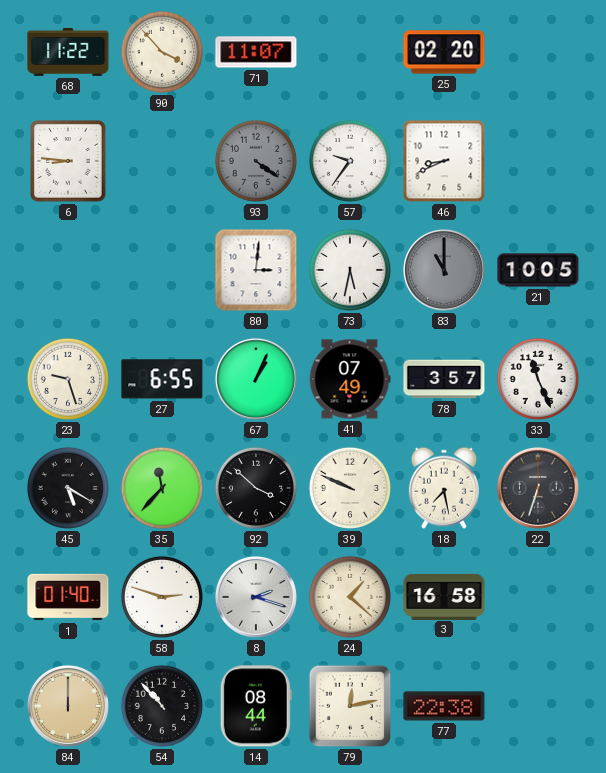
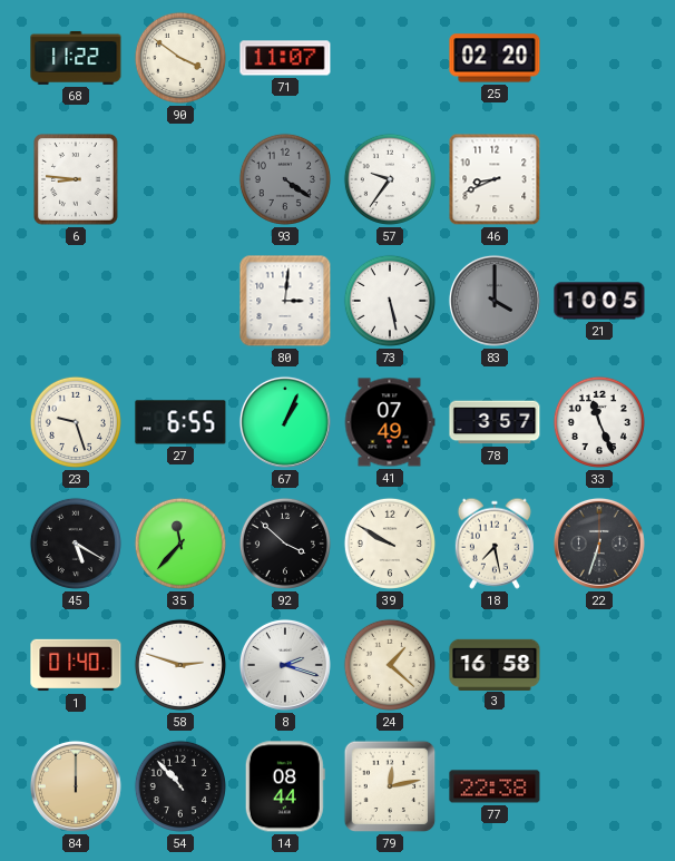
90: 3:53 -> 3:51
73: 5:32 -> 5:28
83: 11:00 -> 4:00
39: 9:49 -> 9:50
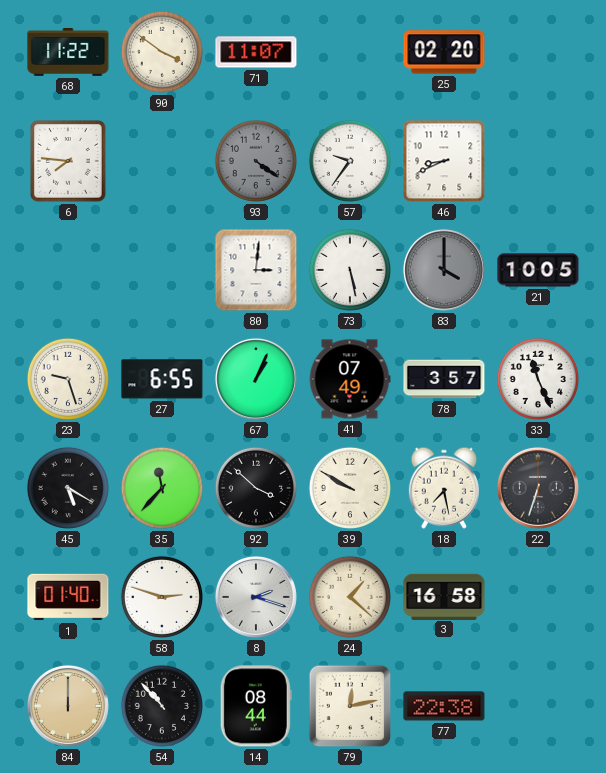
6: 8:46 -> 7:46
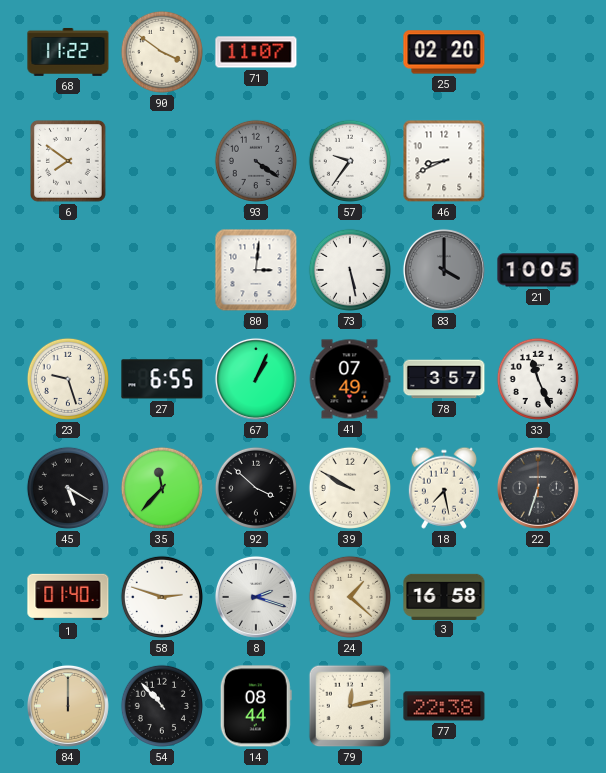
6: 7:46 -> 7:51
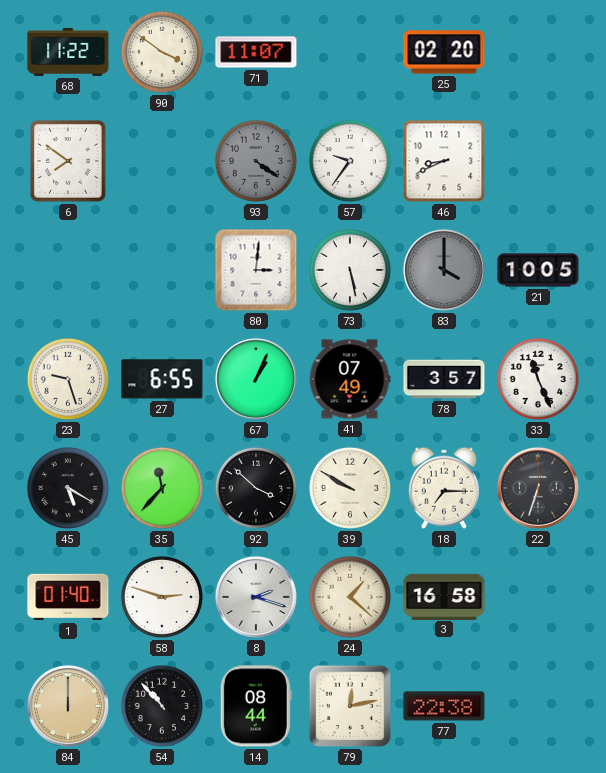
18: 7:28 -> 7:15
